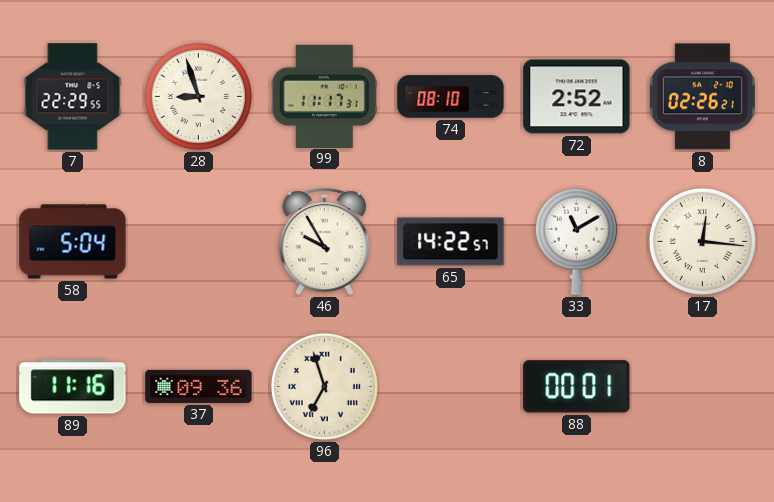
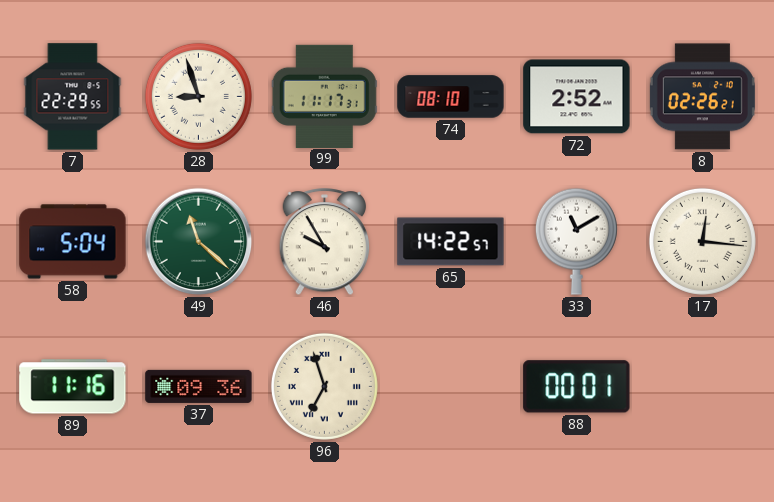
49: none -> 11:22
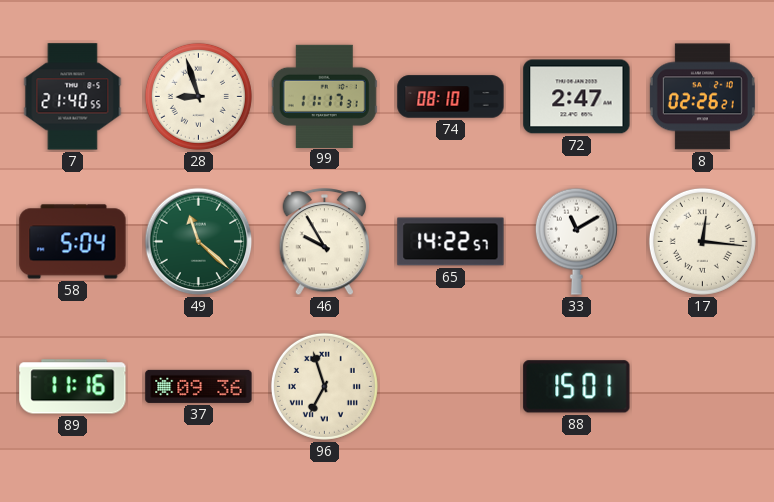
7: 22:29 -> 21:40
72: 2:52 -> 2:47
88: 00:01 -> 15:01
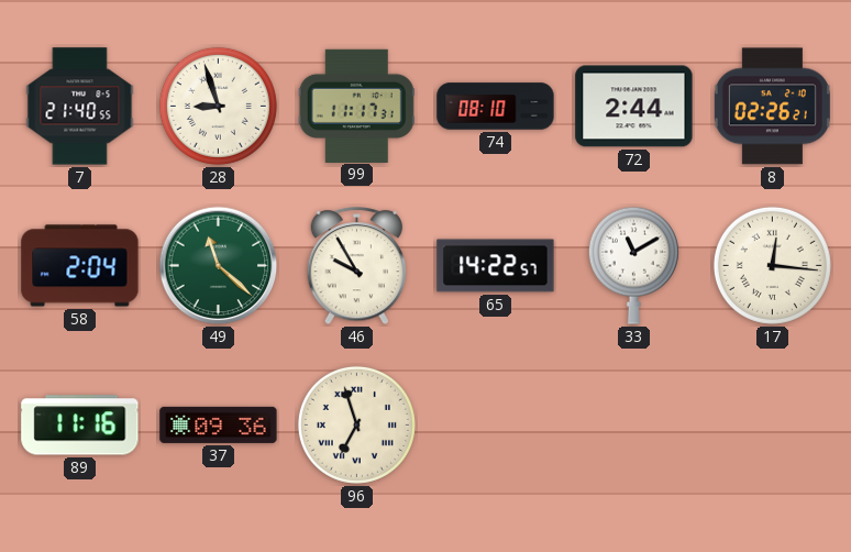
72: 2:47 -> 2:44
58: 5:04 -> 2:04
88: 15:01 -> none
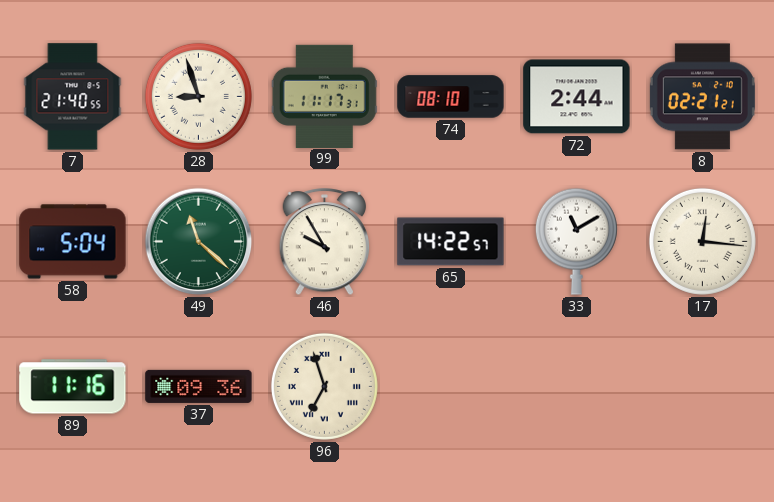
8: 02:26 -> 02:21
58: 2:04 -> 5:04
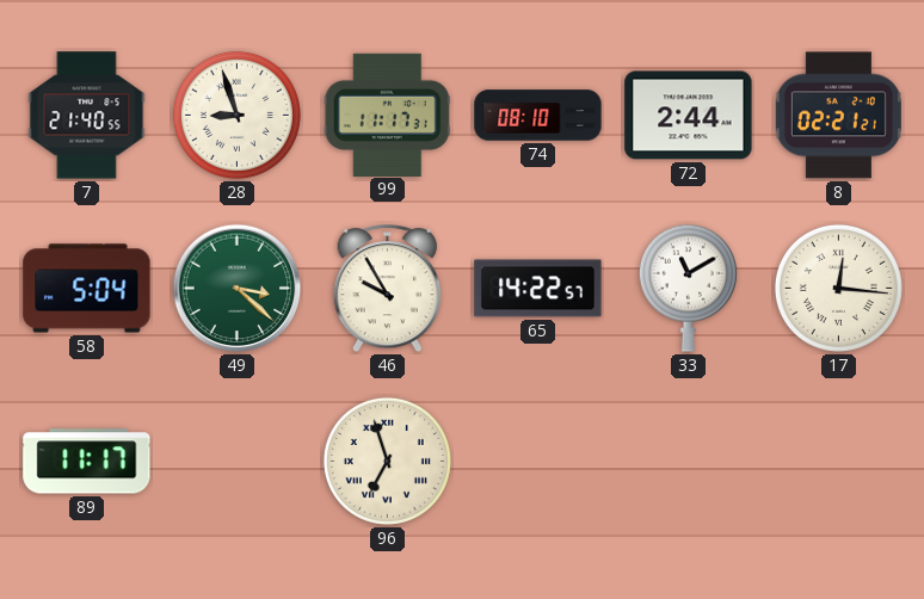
49: 11:22 -> 3:22
89: 11:16 -> 11:17
37: 09:36 -> none
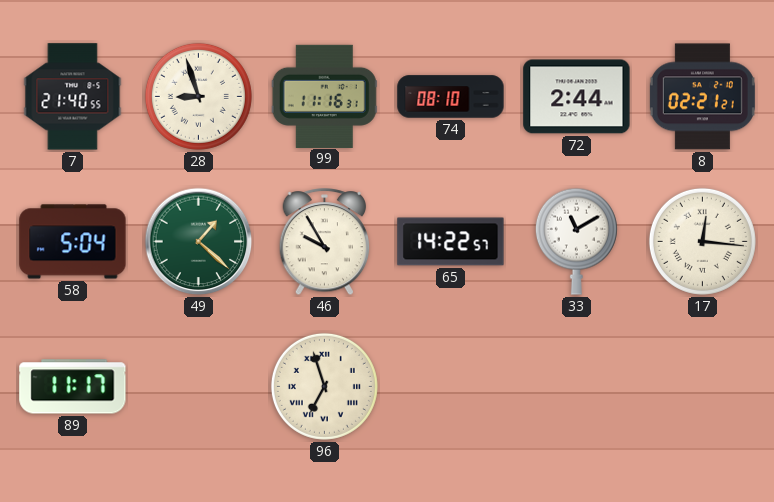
99: 11:17 -> 11:16
49: 3:22 -> 1:22
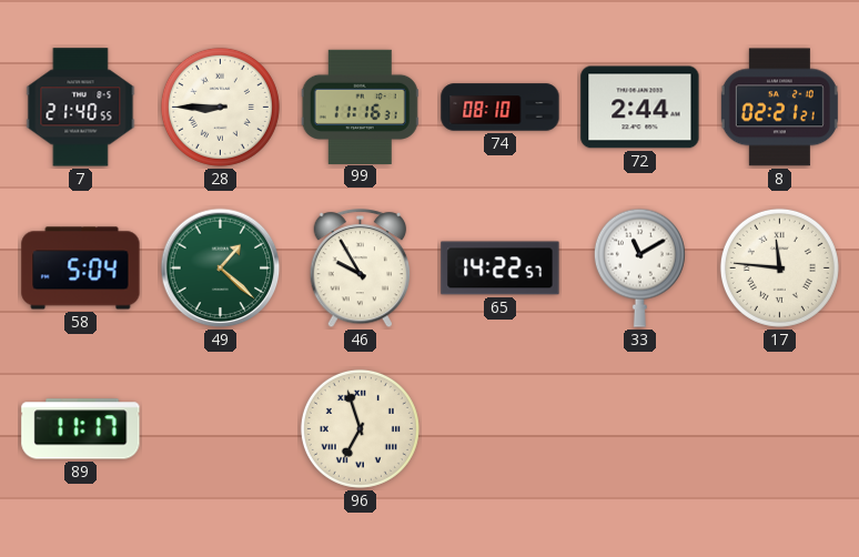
28: 8:57 -> 8:45
17: 12:16 -> 11:46
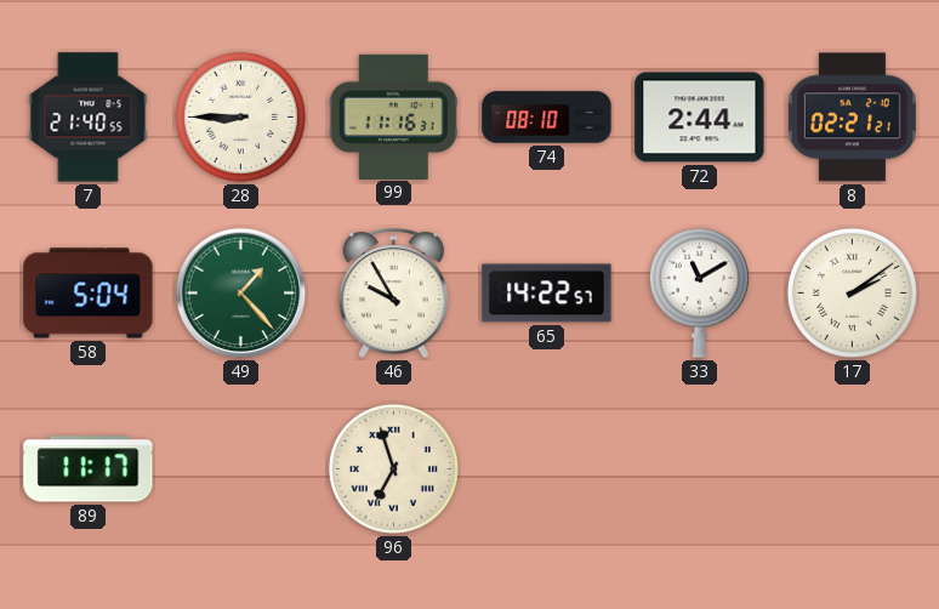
49: 1:22 -> 1:23
17: 11:46 -> 2:09
